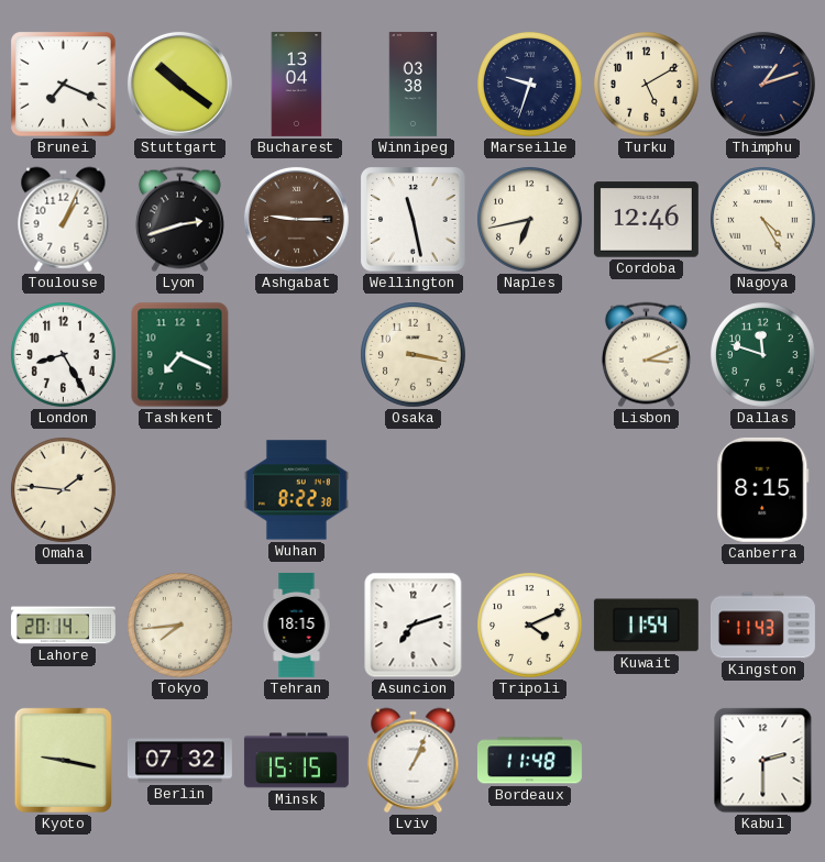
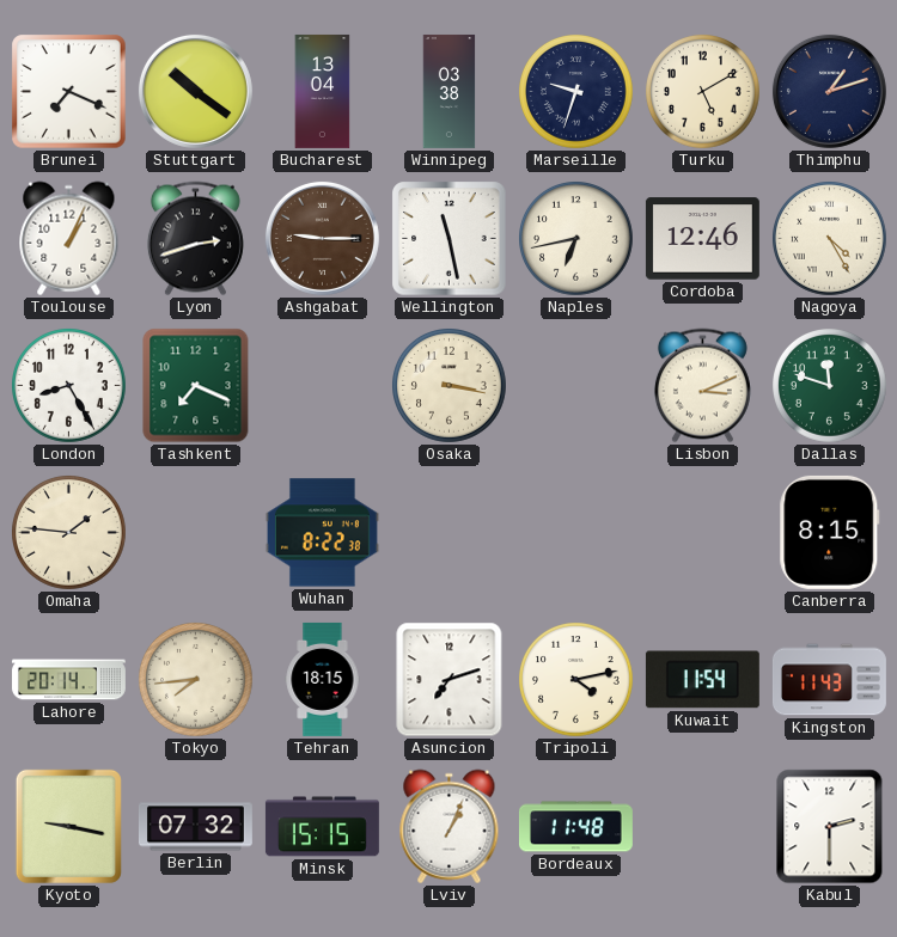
Tripoli: 4:11 -> 4:13
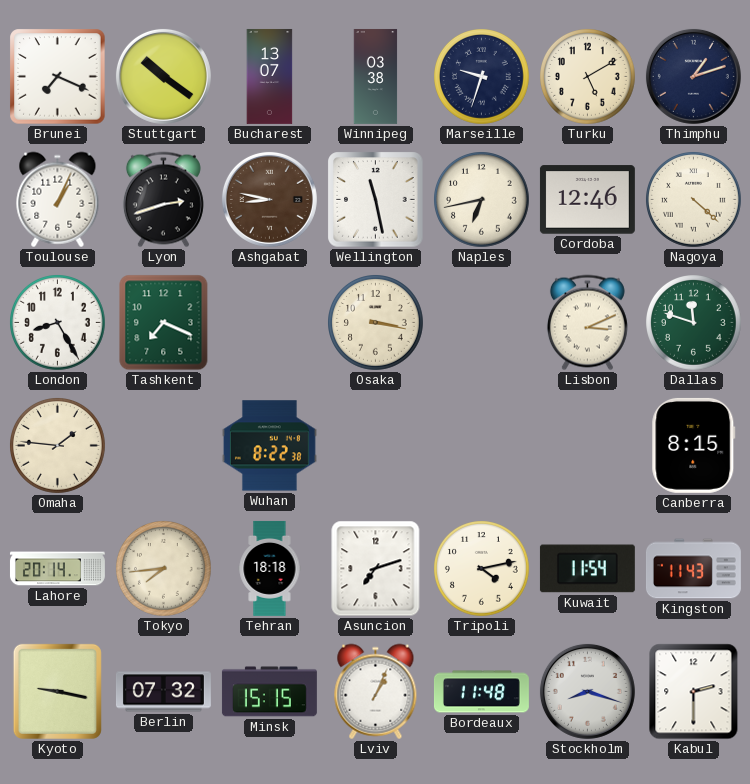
Bucharest: 13:04 -> 13:07
Ashgabat: 9:15 -> 8:47
Nagoya: 4:25 -> 4:22
Tehran: 18:15 -> 18:18
Stockholm: none -> 8:18
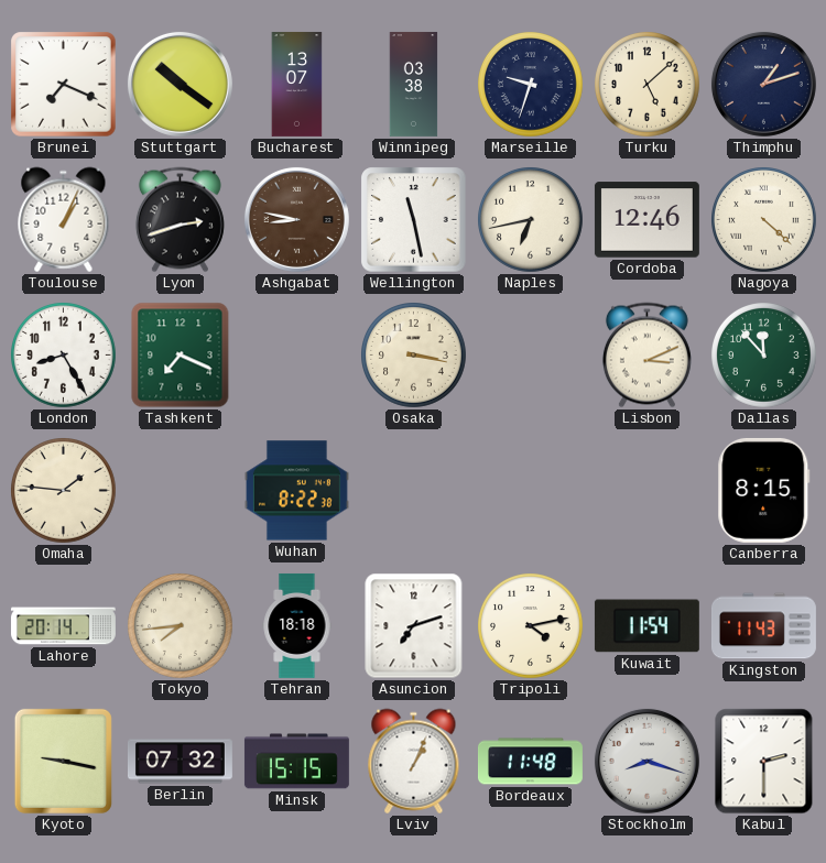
Turku: 5:10 -> 5:08
Dallas: 11:48 -> 11:53
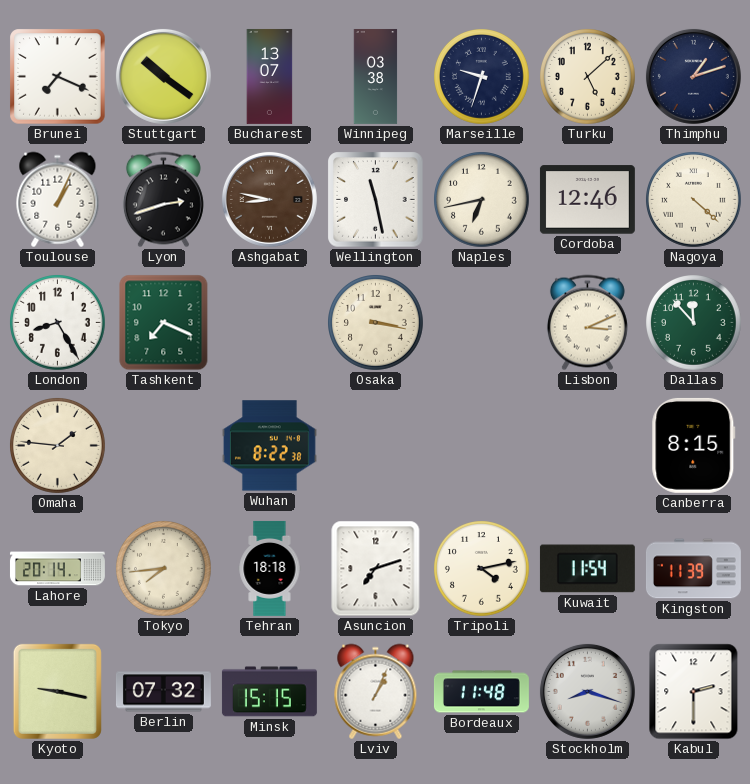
Kingston: 11:43 -> 11:39
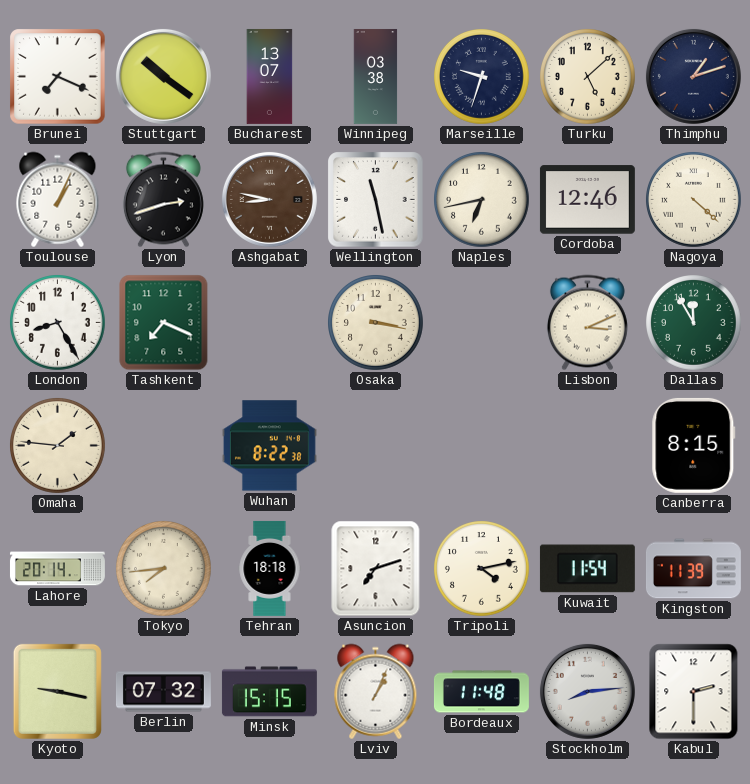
Dallas: 11:53 -> 11:55
Stockholm: 8:18 -> 8:14
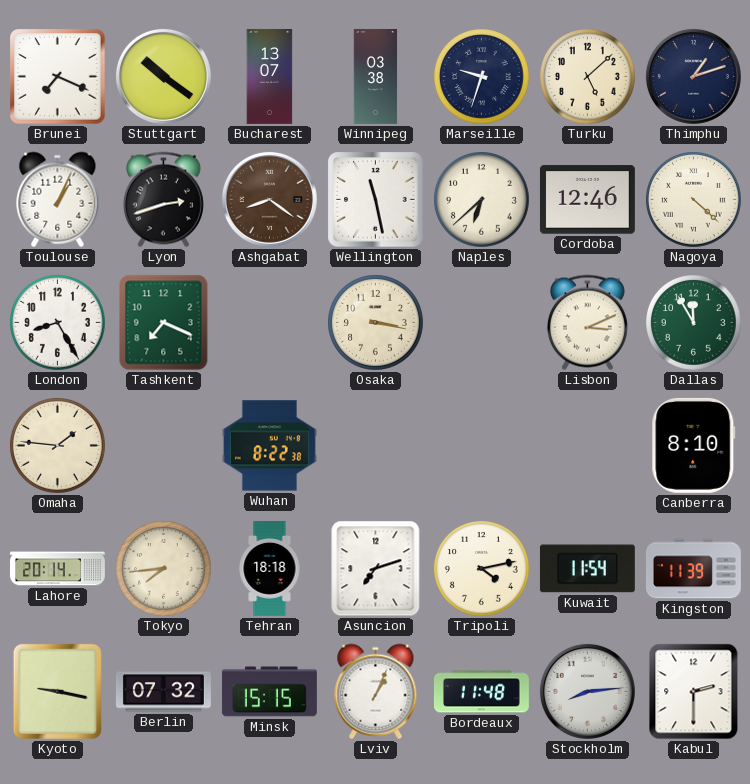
Ashgabat: 8:47 -> 8:21
Naples: 6:43 -> 6:38
Canberra: 8:15 -> 8:10
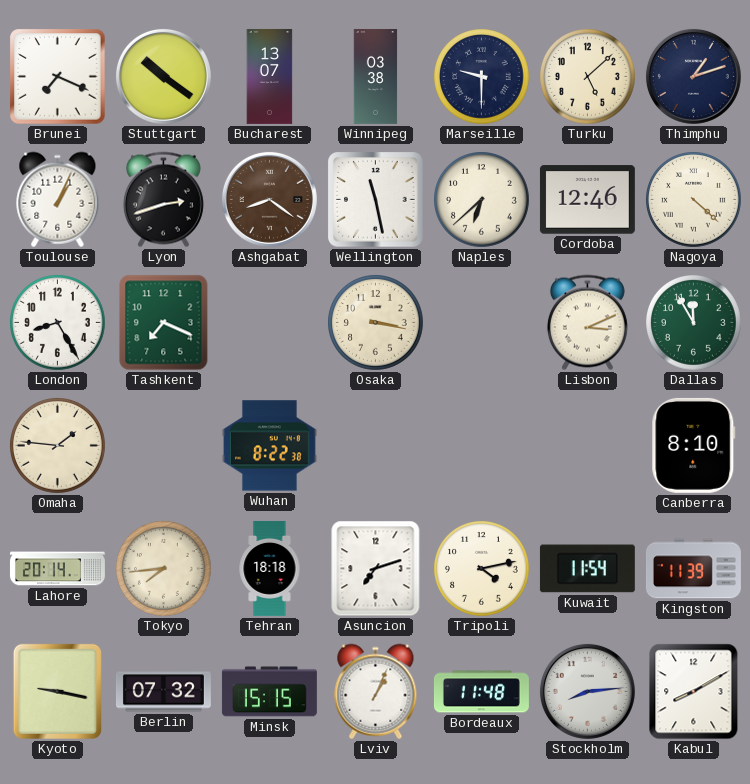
Marseille: 9:33 -> 9:30
Kabul: 2:30 -> 8:10
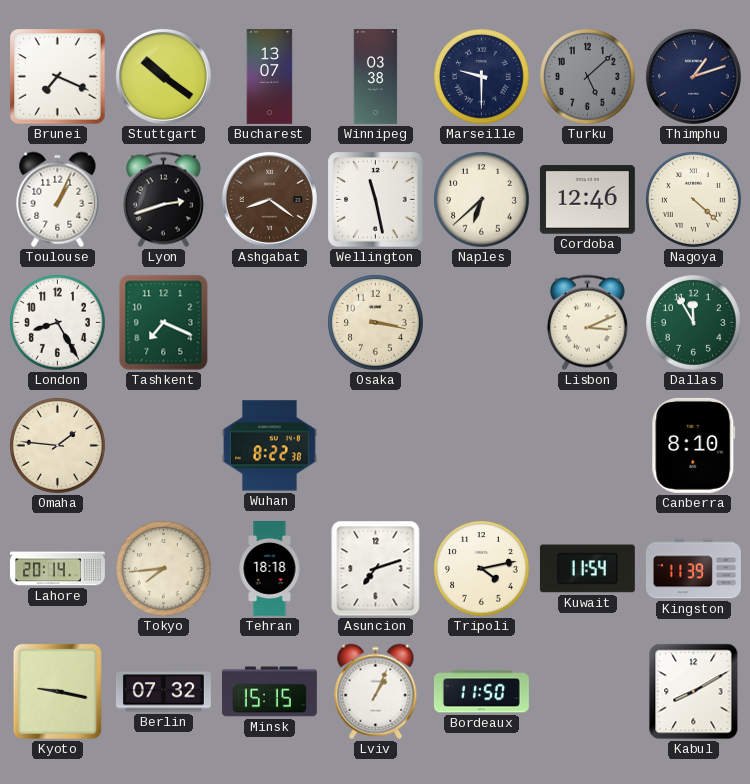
Turku dial: cream -> grey
Bordeaux: 11:48 -> 11:50
Stockholm: 8:14 -> none
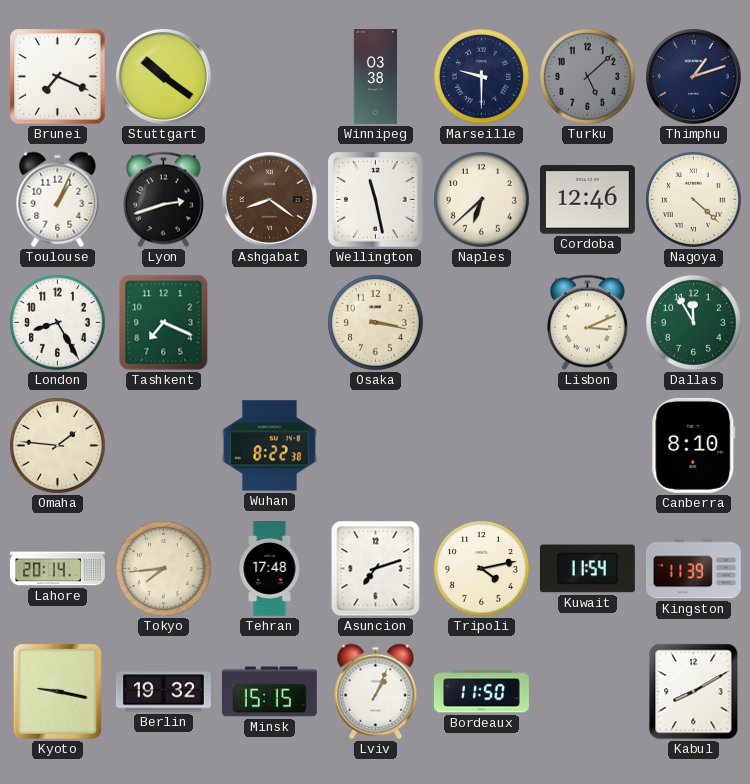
Bucharest: 13:07 -> none
Tehran: 18:18 -> 17:48
Berlin: 07:32 -> 19:32
